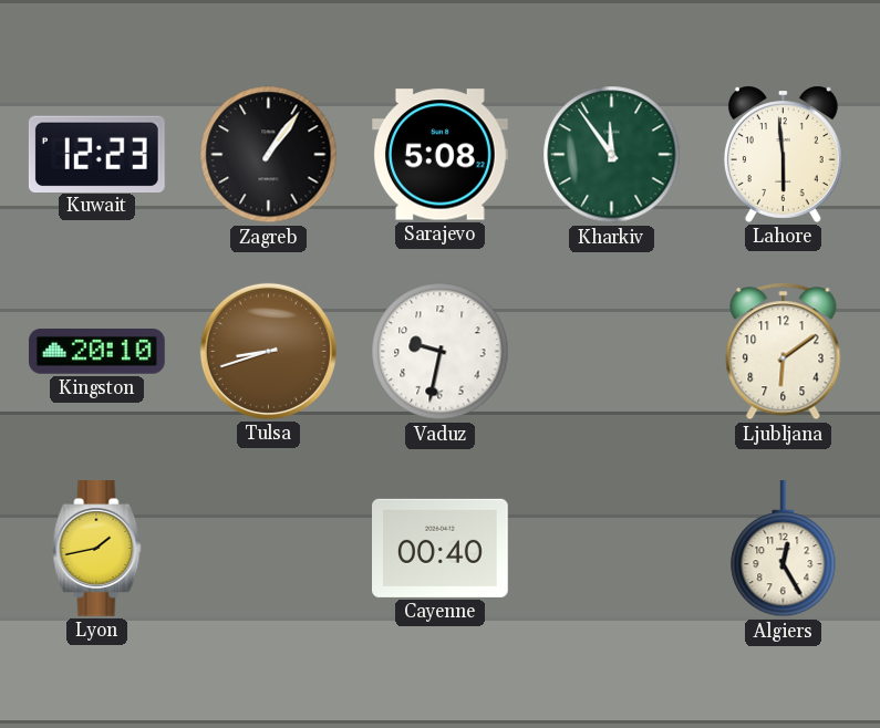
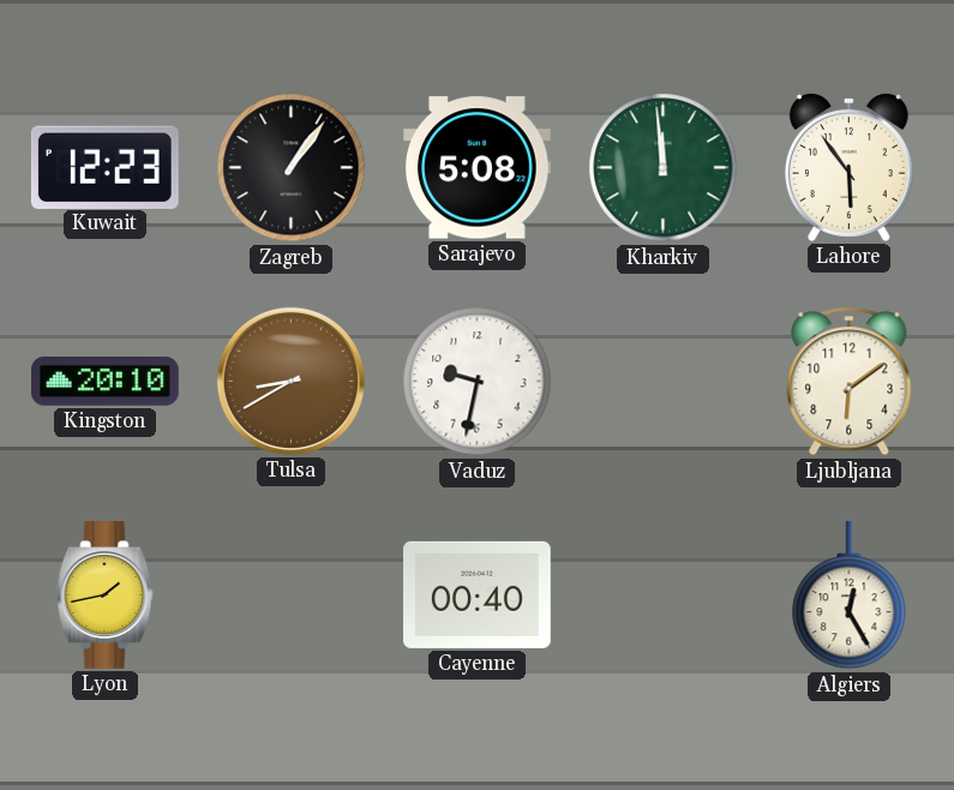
Kharkiv: 11:54 -> 11:59
Lahore: 5:59 -> 5:54
Tulsa: 8:42 -> 8:40
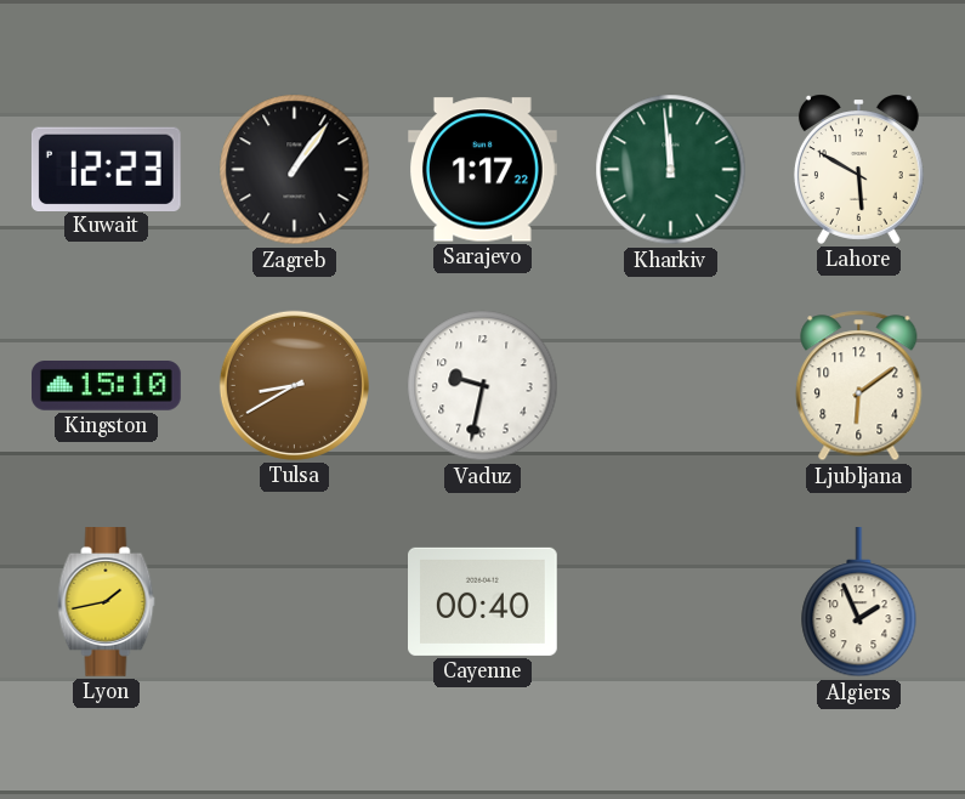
Sarajevo: 5:08 -> 1:17
Lahore: 5:54 -> 5:50
Kingston: 20:10 -> 15:10
Algiers: 12:25 -> 1:56
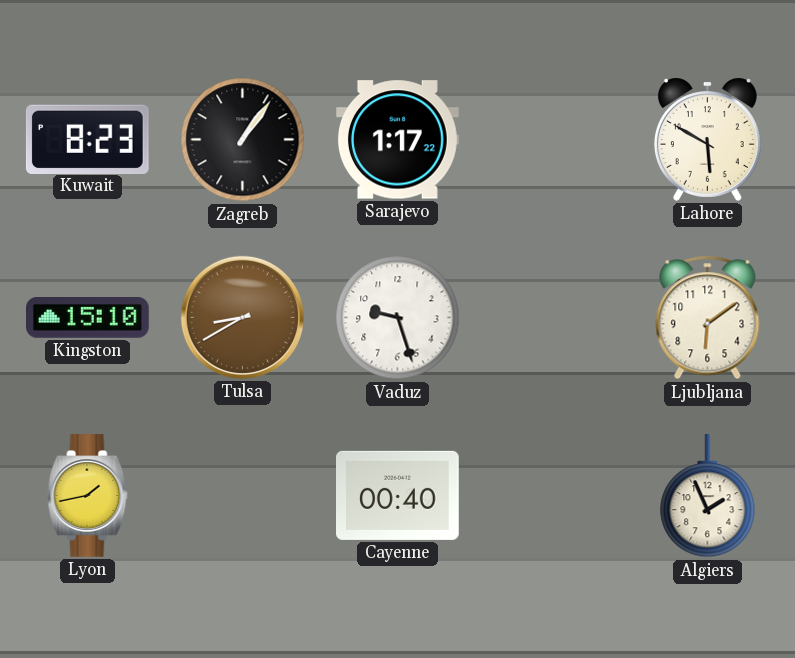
Kuwait: 12:23 -> 8:23
Kharkiv: 11:59 -> none
Vaduz: 9:32 -> 9:27
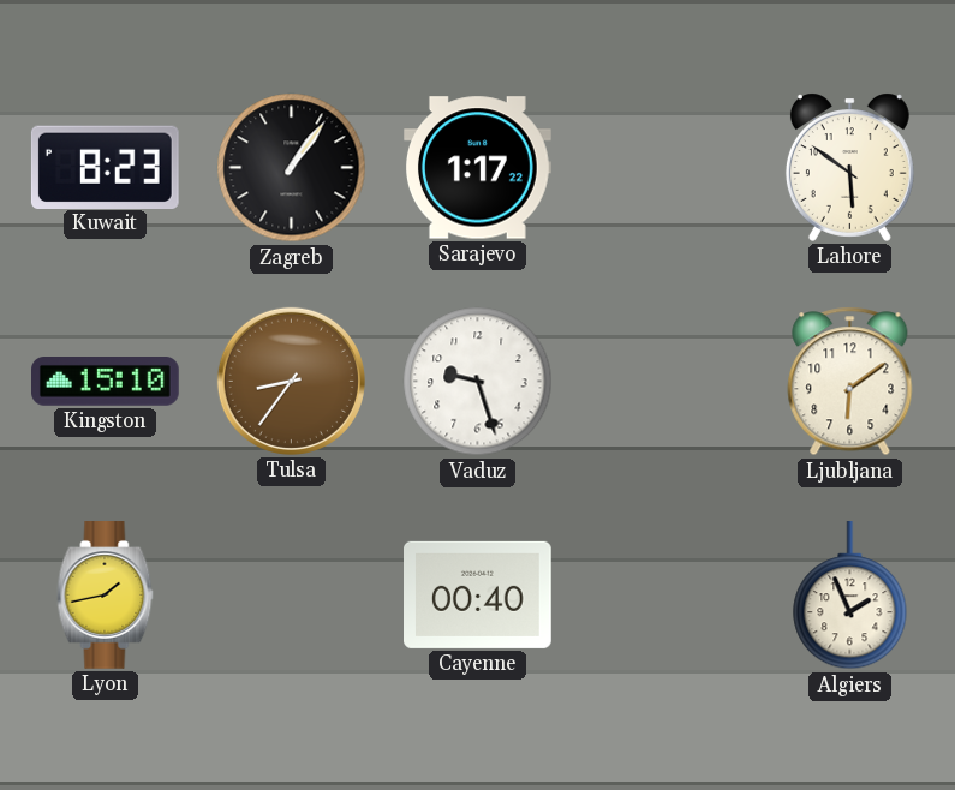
Lahore: 5:50 -> 5:51
Tulsa: 8:40 -> 8:36
